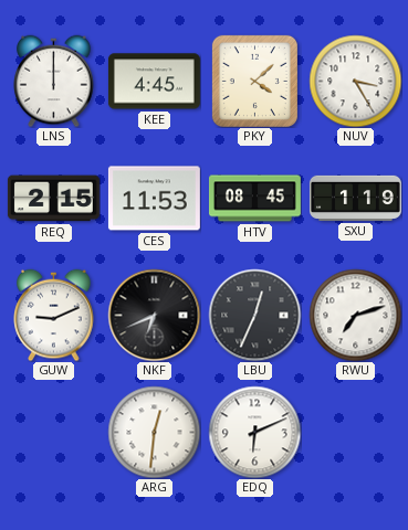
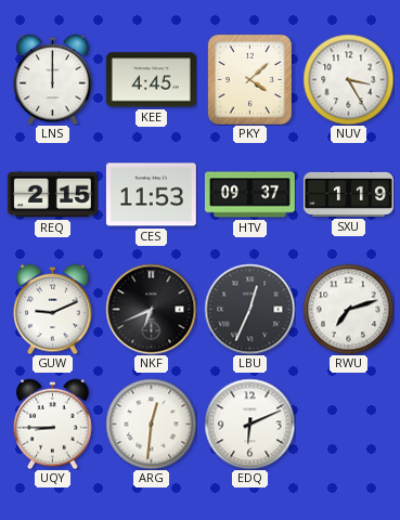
HTV: 08:45 -> 09:37
UQY: none -> 8:45
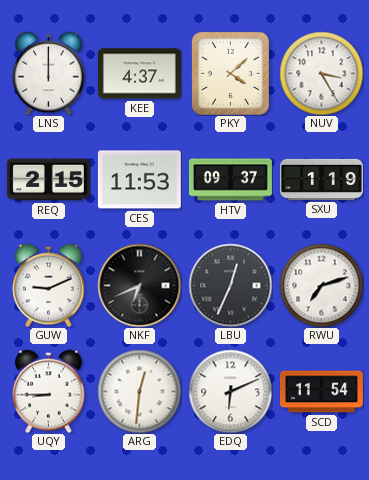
KEE: 4:45 -> 4:37
SCD: none -> 11:54
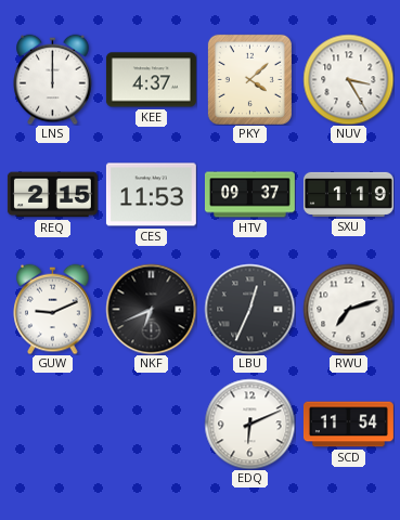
UQY: 8:45 -> none
ARG: 12:31 -> none
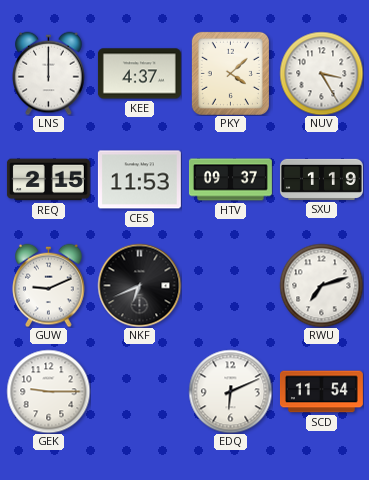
LBU: 12:34 -> none
GEK: none -> 9:15
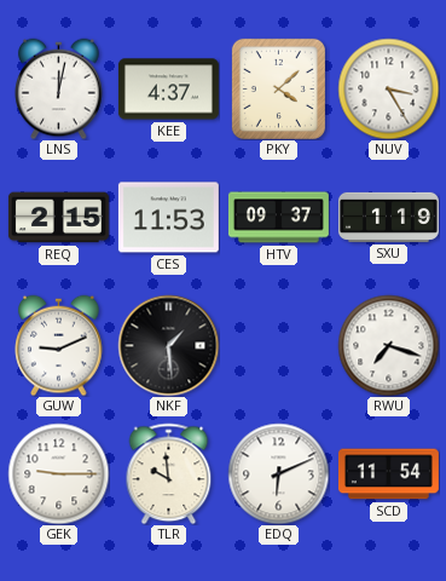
LNS: 12:00 -> 12:02
NKF: 6:41 -> 1:29
RWU: 7:12 -> 7:18
TLR: none -> 9:59
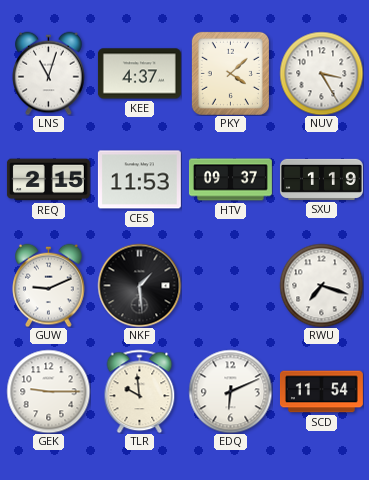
LNS: 12:02 -> 11:03
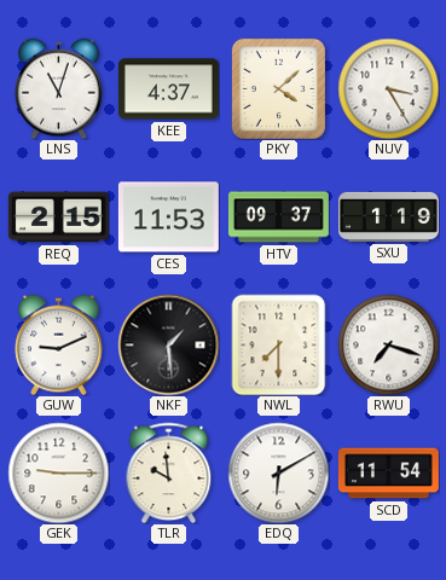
NWL: none -> 7:30
EDQ: 6:11 -> 6:10
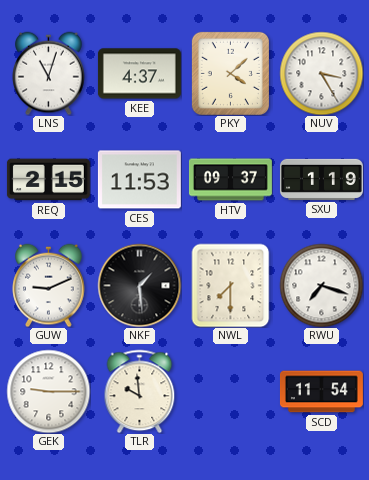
EDQ: 6:10 -> none
